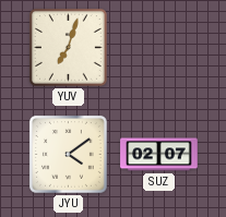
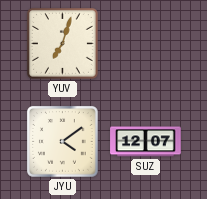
SUZ: 02:07 -> 12:07
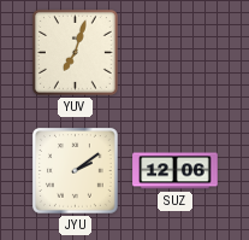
JYU: 4:09 -> 2:09
SUZ: 12:07 -> 12:06
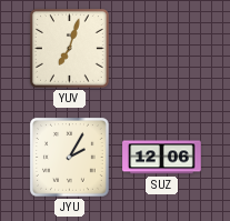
JYU: 2:09 -> 2:05
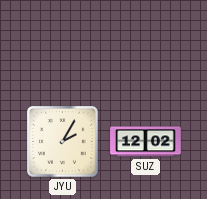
YUV: 7:03 -> none
SUZ: 12:06 -> 12:02
